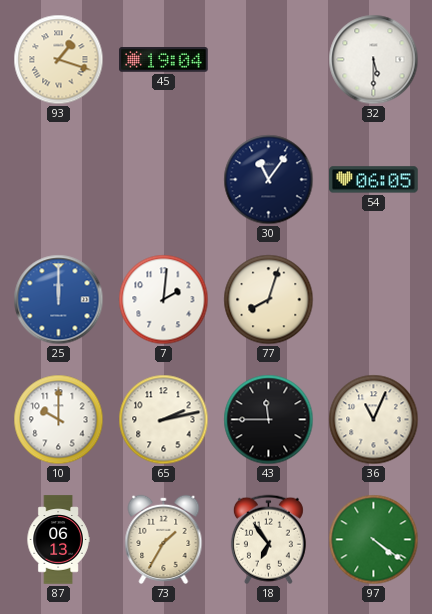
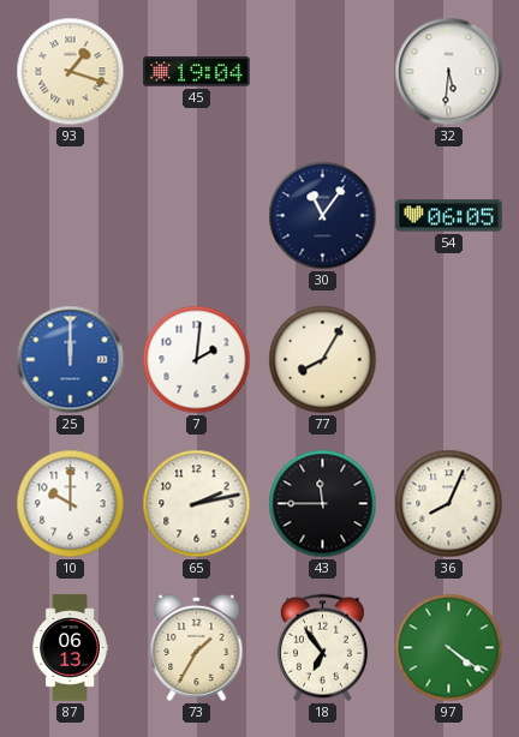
32: 5:30 -> 5:31
77: 8:03 -> 8:05
36: 11:04 -> 8:04
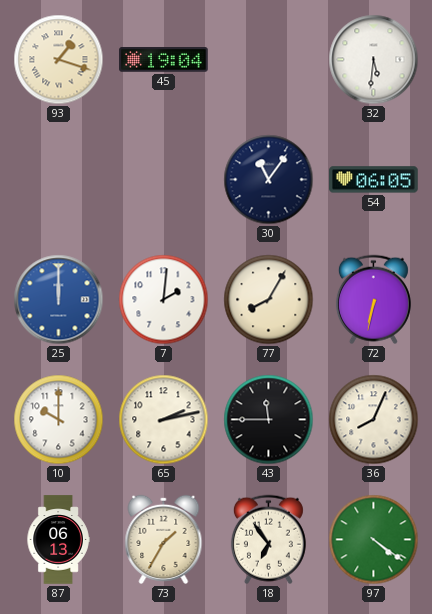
72: none -> 6:32
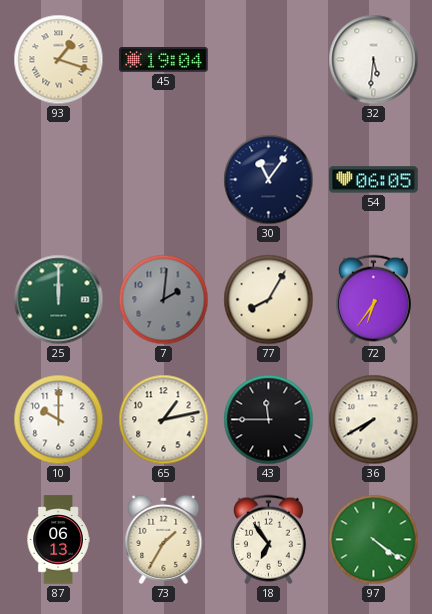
25 dial: blue -> green
7 dial: white -> grey
72: 6:32 -> 6:36
65: 2:13 -> 1:13
36: 8:04 -> 7:40
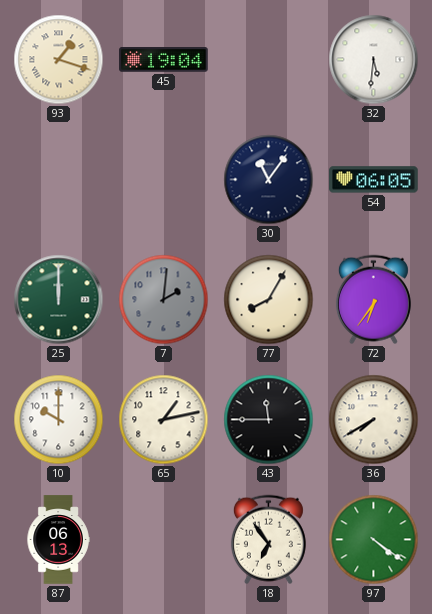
73: 1:35 -> none
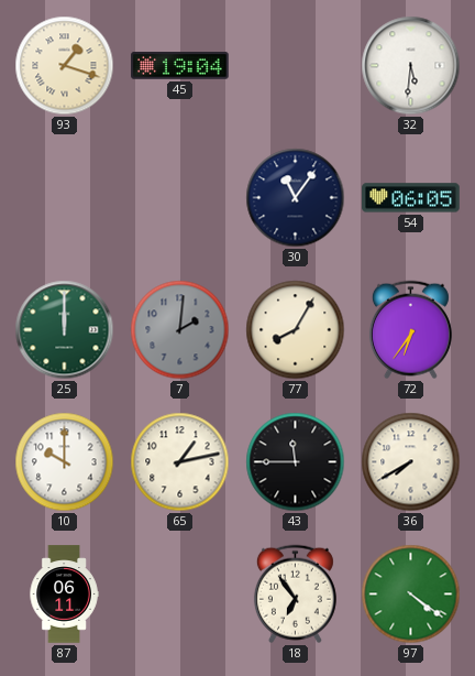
87: 06:13 -> 06:11
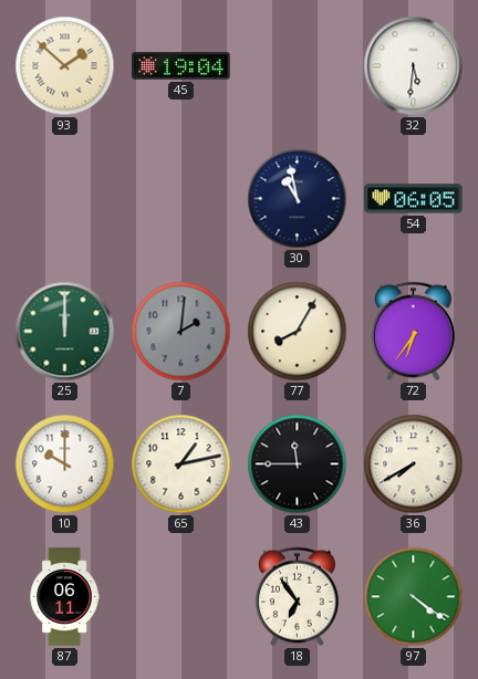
93: 1:18 -> 1:52
30: 11:06 -> 10:58
